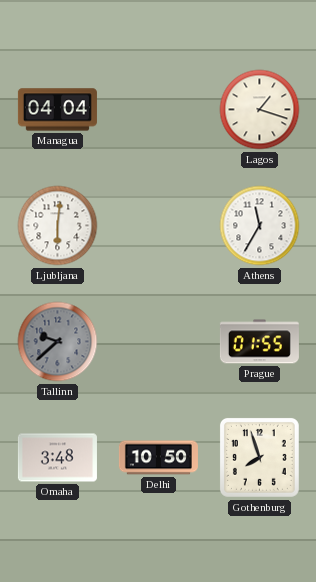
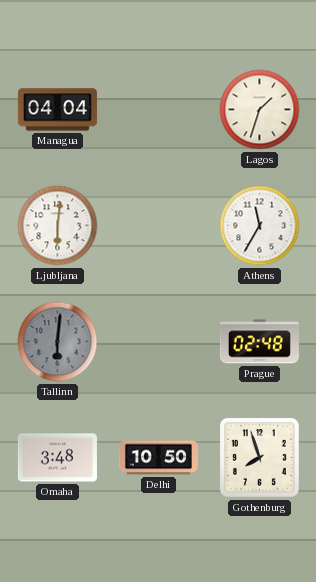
Lagos: 1:18 -> 1:33
Tallinn: 9:38 -> 6:01
Prague: 01:55 -> 02:48
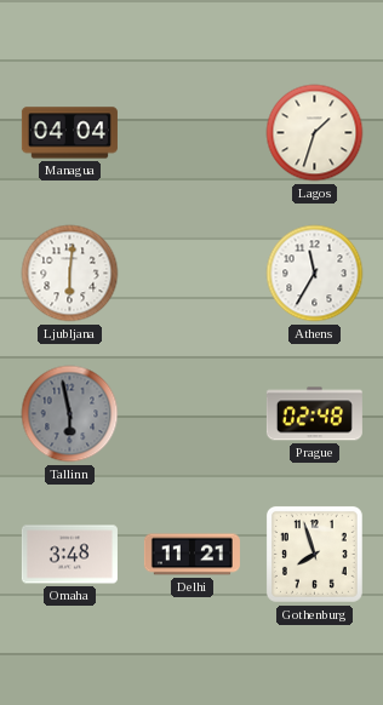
Tallinn: 6:01 -> 5:58
Delhi: 10:50 -> 11:21
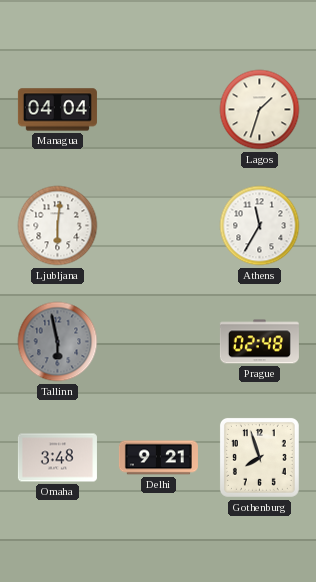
Delhi: 11:21 -> 9:21
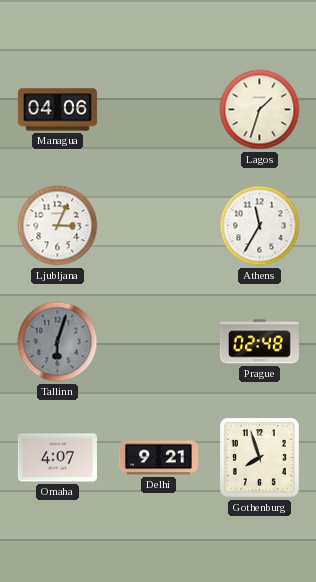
Managua: 04:04 -> 04:06
Ljubljana: 6:01 -> 3:04
Tallinn: 5:58 -> 6:03
Omaha: 3:48 -> 4:07
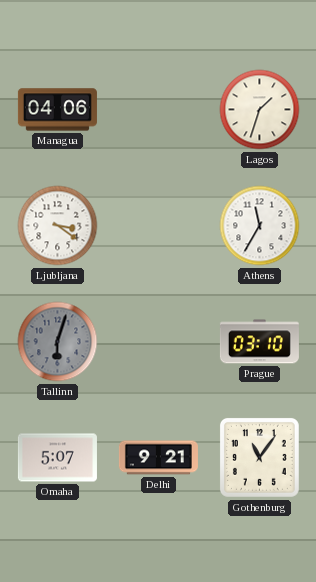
Ljubljana: 3:04 -> 3:21
Prague: 02:48 -> 03:10
Omaha: 4:07 -> 5:07
Gothenburg: 7:57 -> 11:06
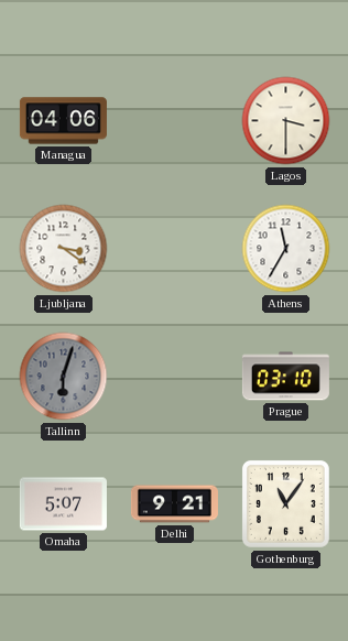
Lagos: 1:33 -> 3:30
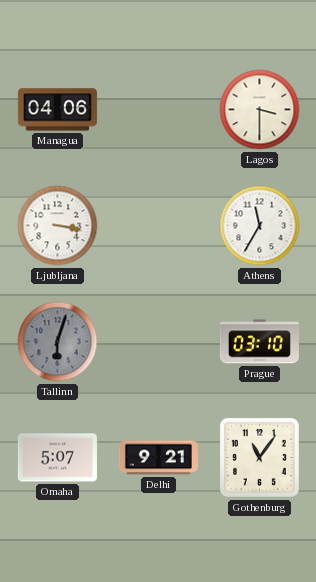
Ljubljana: 3:21 -> 3:17
